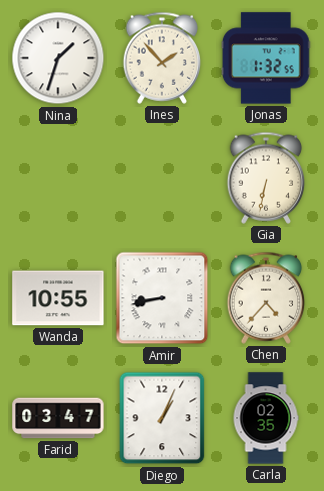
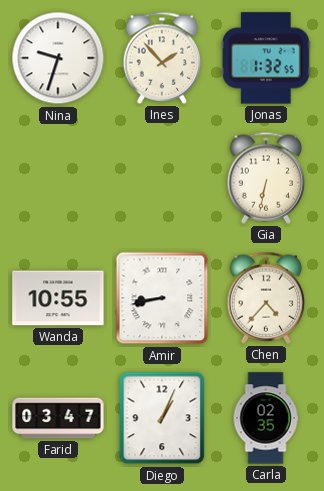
Nina: 1:33 -> 9:33
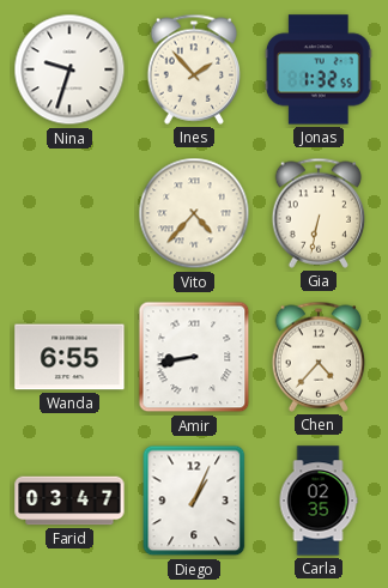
Vito: none -> 4:37
Wanda: 10:55 -> 6:55
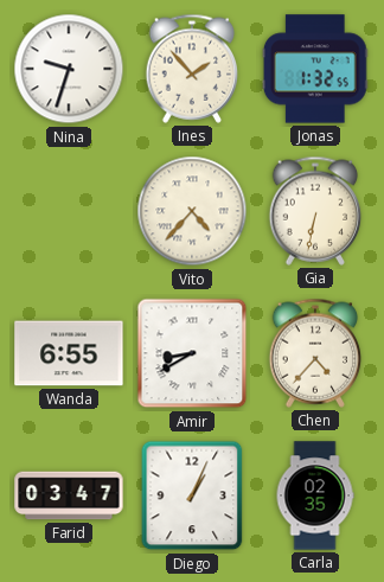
Amir: 8:43 -> 8:40
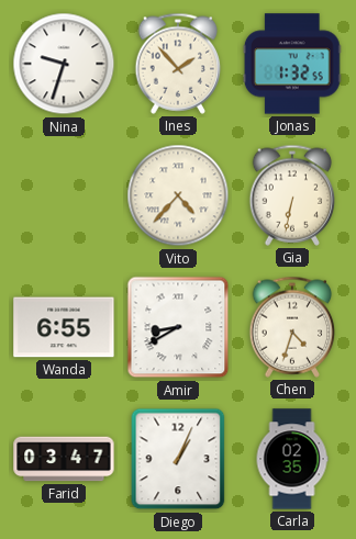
Chen: 4:37 -> 4:33
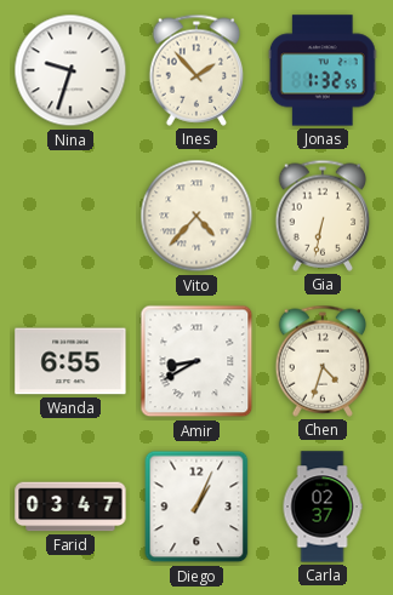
Carla: 02:35 -> 02:37
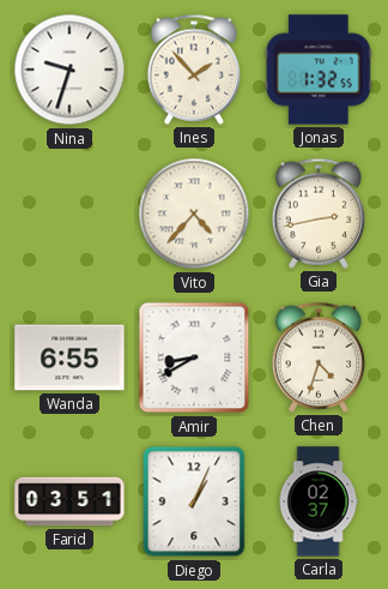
Gia: 6:32 -> 2:43
Farid: 03:47 -> 03:51
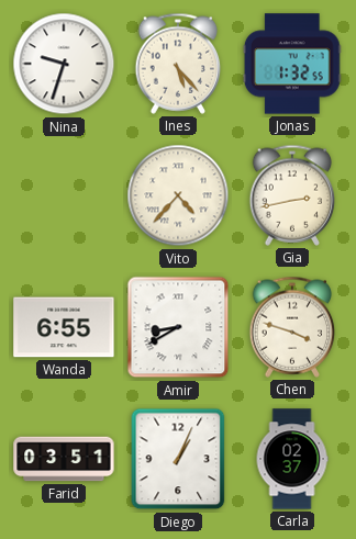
Ines: 1:53 -> 5:23
Chen: 4:33 -> 3:48
